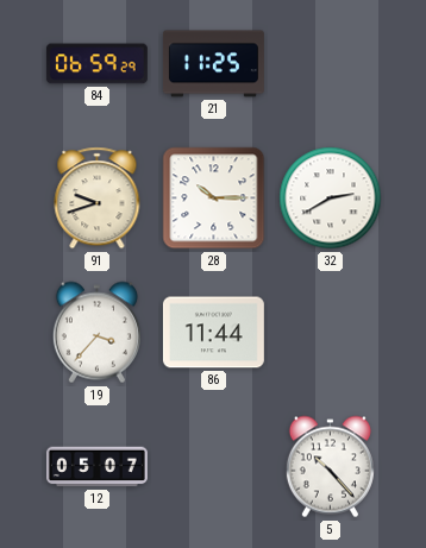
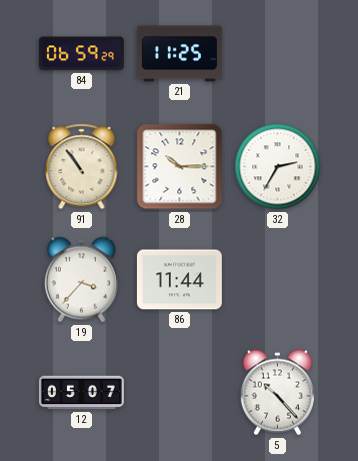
91: 9:42 -> 10:54
32: 2:40 -> 2:35
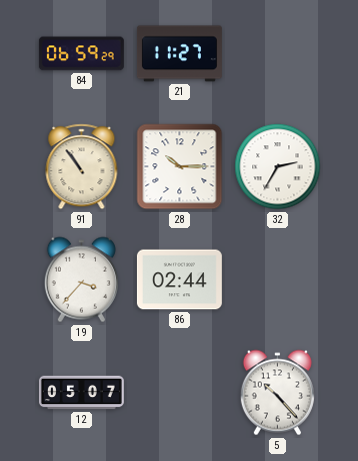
21: 11:25 -> 11:27
86: 11:44 -> 02:44
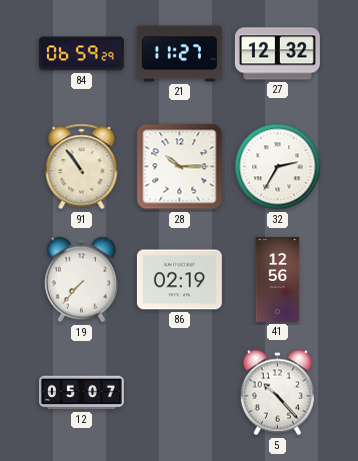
27: none -> 12:32
19: 3:37 -> 7:37
86: 02:44 -> 02:19
41: none -> 12:56
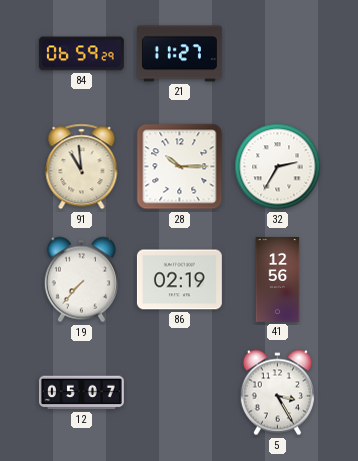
27: 12:32 -> none
91: 10:54 -> 10:59
5: 10:23 -> 3:25
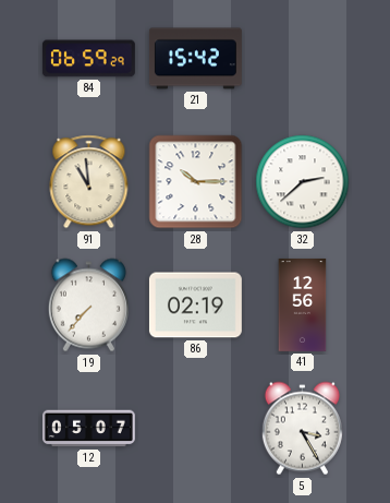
21: 11:27 -> 15:42
32: 2:35 -> 2:38
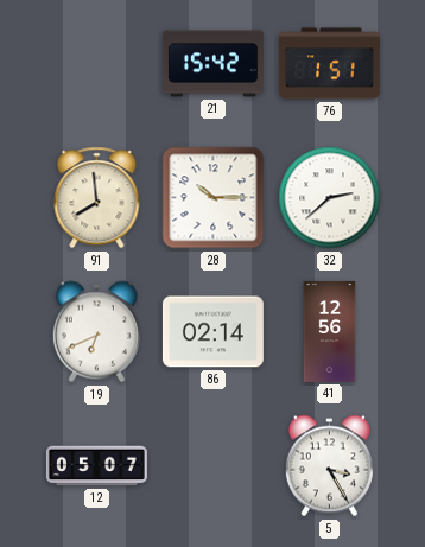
84: 06:59 -> none
76: none -> 1:51
91: 10:59 -> 7:59
19: 7:37 -> 6:41
86: 02:19 -> 02:14
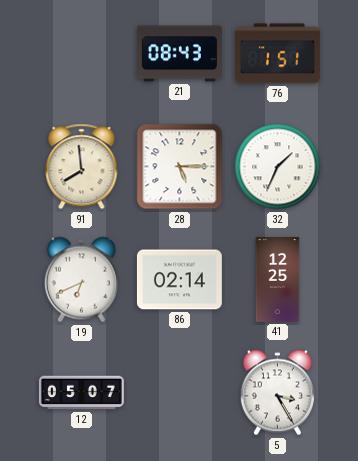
21: 15:42 -> 08:43
28: 10:15 -> 5:15
32: 2:38 -> 1:34
41: 12:56 -> 12:25
